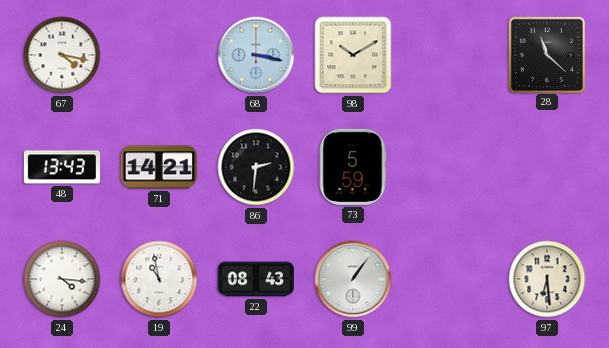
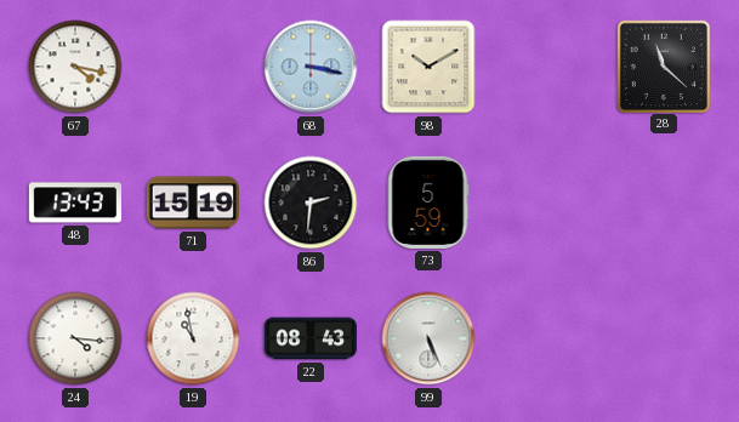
71: 14:21 -> 15:19
99: 1:06 -> 5:26
97: 6:29 -> none
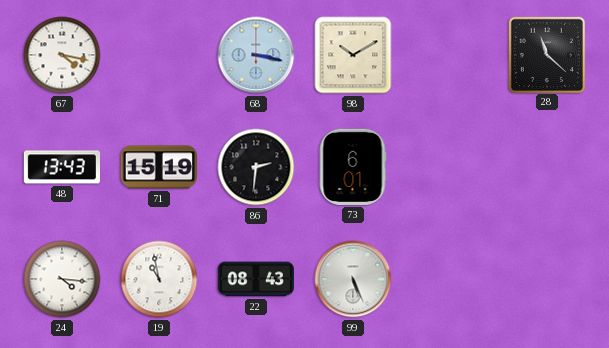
73: 5:59 -> 6:01
